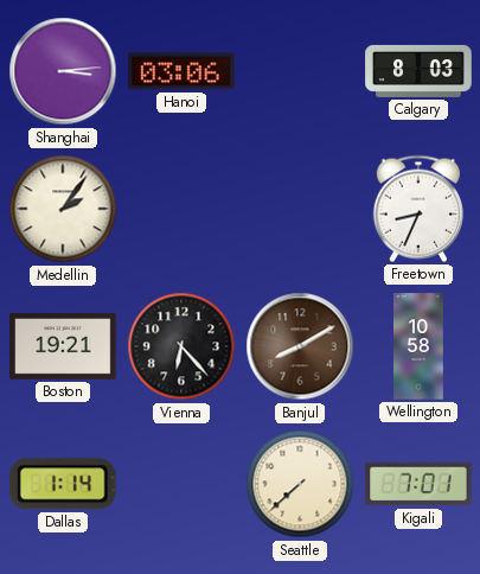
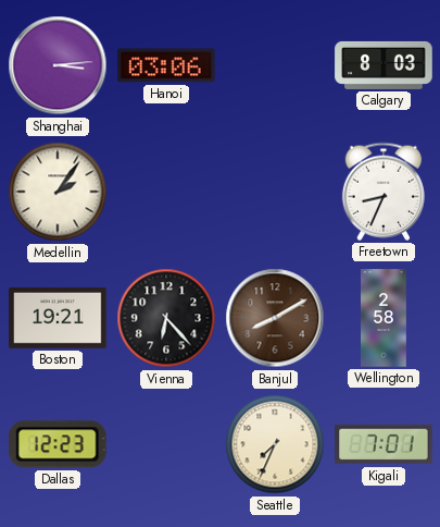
Wellington: 10:58 -> 2:58
Dallas: 1:14 -> 12:23
Seattle: 7:38 -> 7:34
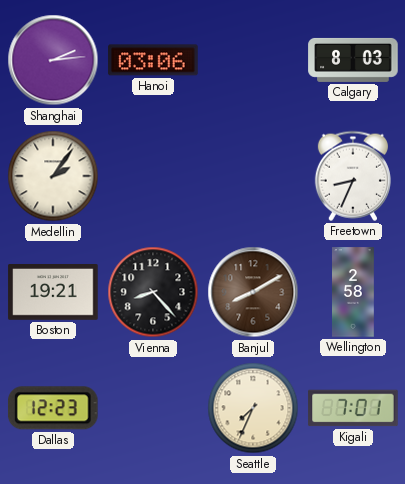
Shanghai: 3:14 -> 2:14
Vienna: 6:23 -> 8:23
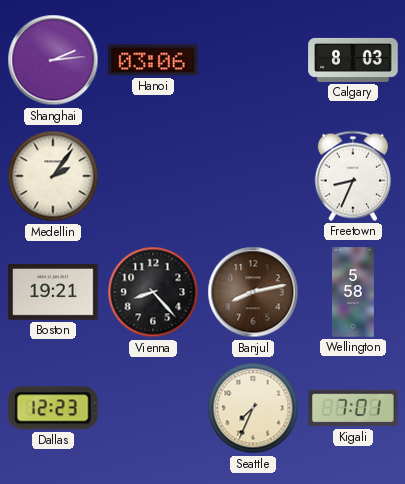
Banjul: 8:10 -> 8:13
Wellington: 2:58 -> 5:58
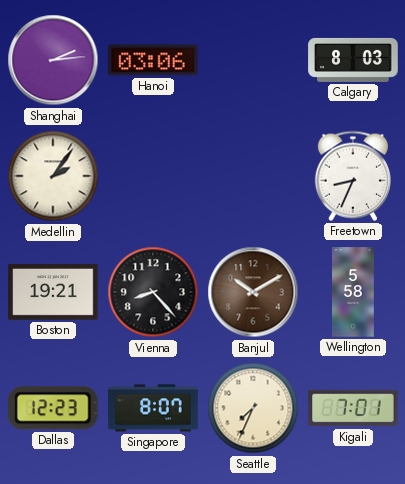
Banjul: 8:13 -> 10:10
Singapore: none -> 8:07
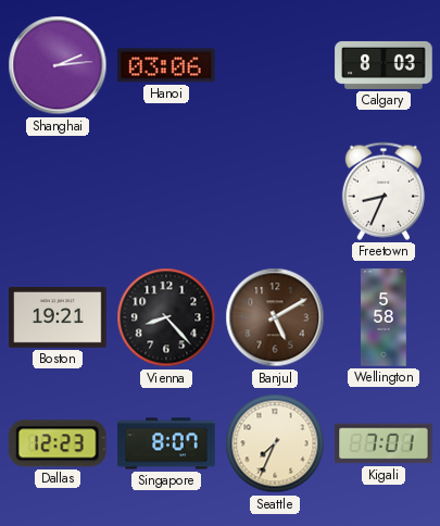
Medellin: 2:06 -> none
Banjul: 10:10 -> 5:10
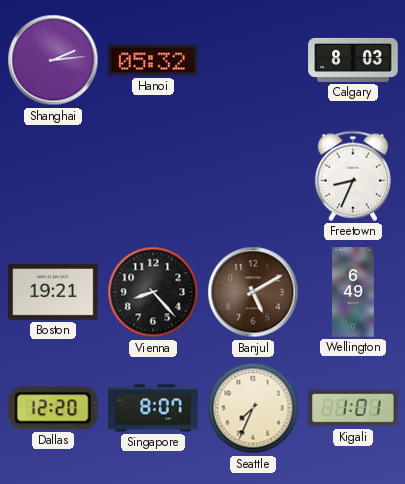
Hanoi: 03:06 -> 05:32
Wellington: 5:58 -> 6:49
Dallas: 12:23 -> 12:20
Kigali: 7:01 -> 1:01
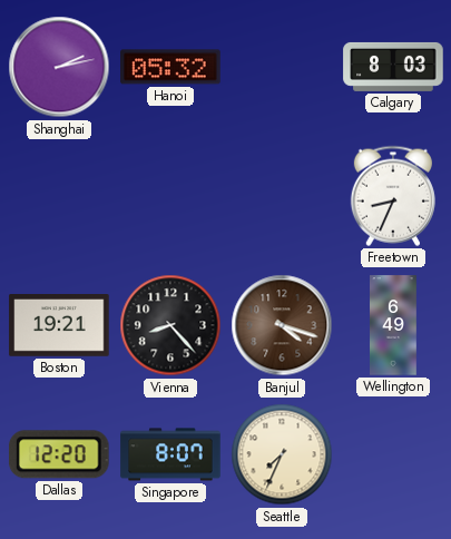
Shanghai: 2:14 -> 2:13
Banjul: 5:10 -> 4:18
Kigali: 1:01 -> none
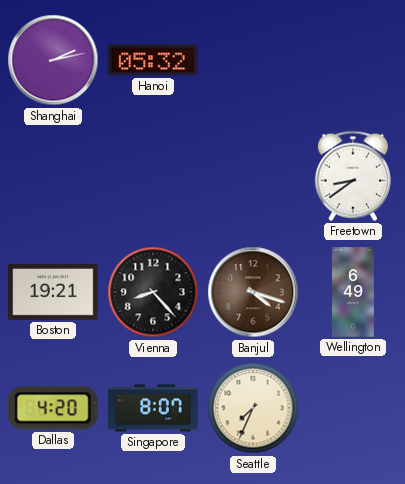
Calgary: 8:03 -> none
Freetown: 8:34 -> 8:39
Dallas: 12:20 -> 4:20
